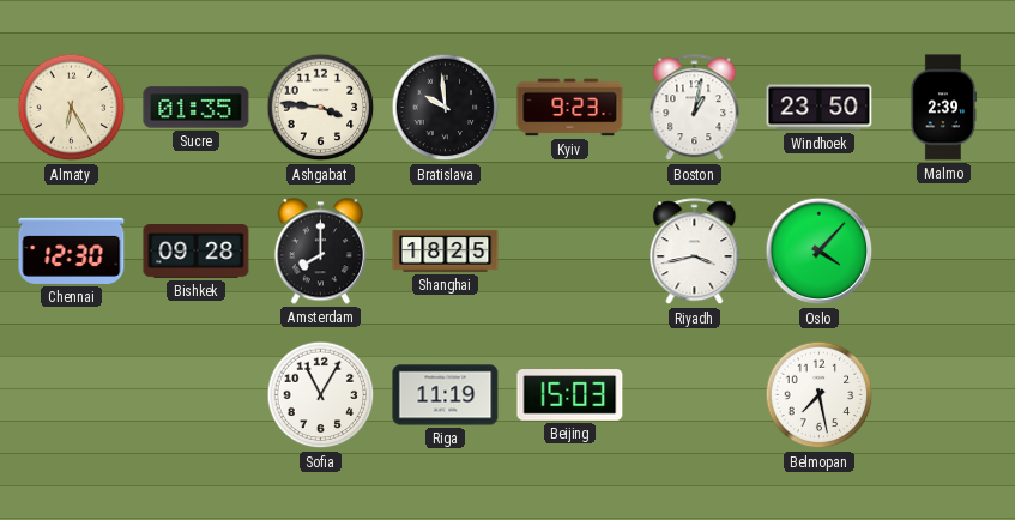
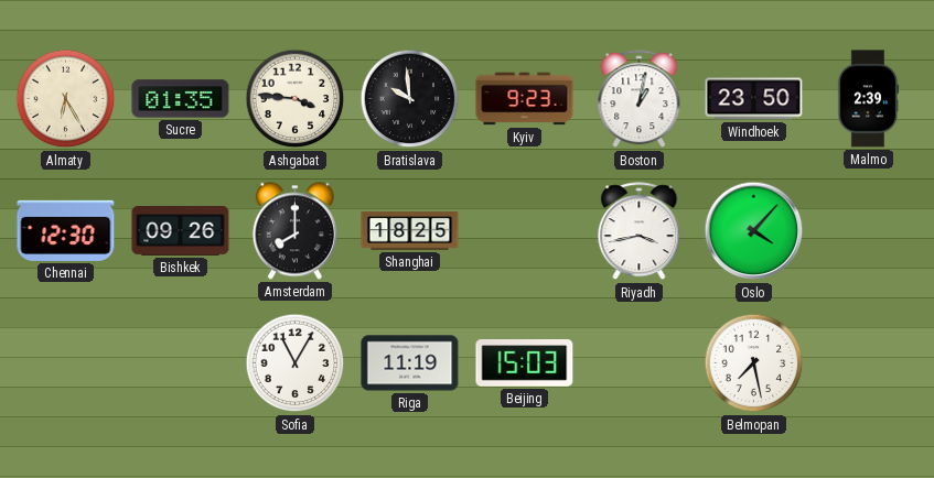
Bishkek: 09:28 -> 09:26
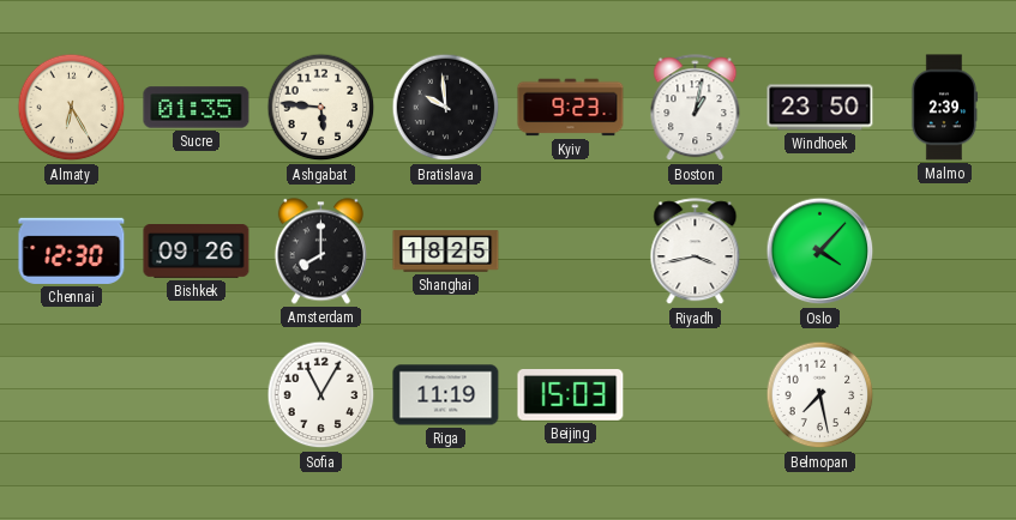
Ashgabat: 3:46 -> 5:46
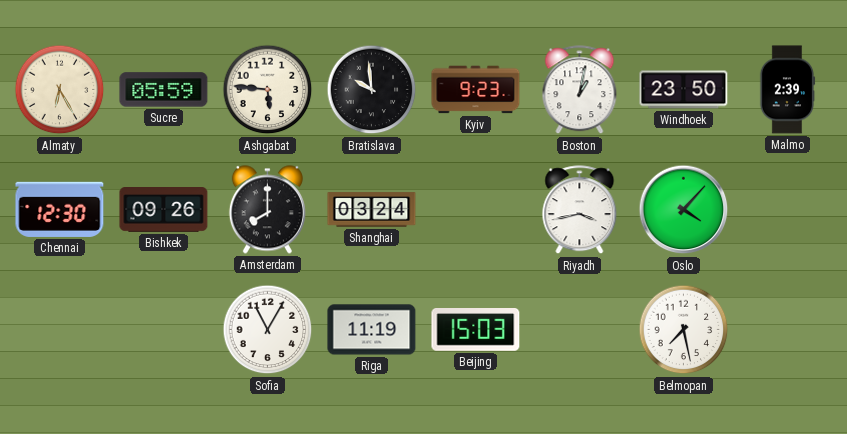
Sucre: 01:35 -> 05:59
Shanghai: 18:25 -> 03:24
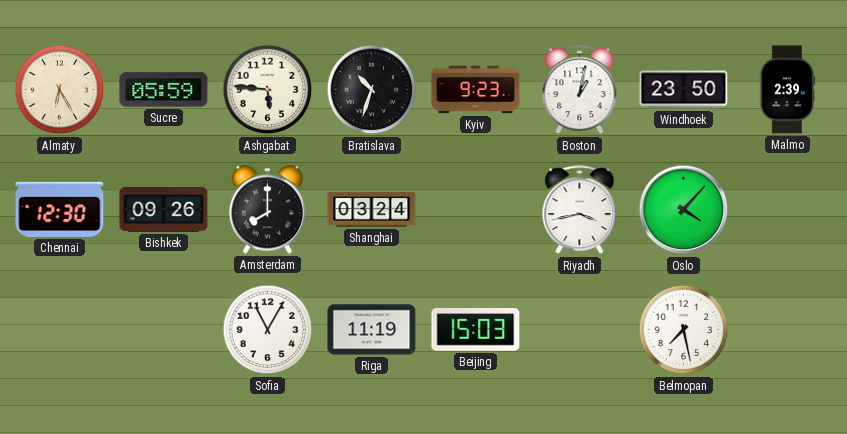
Bratislava: 9:59 -> 10:33
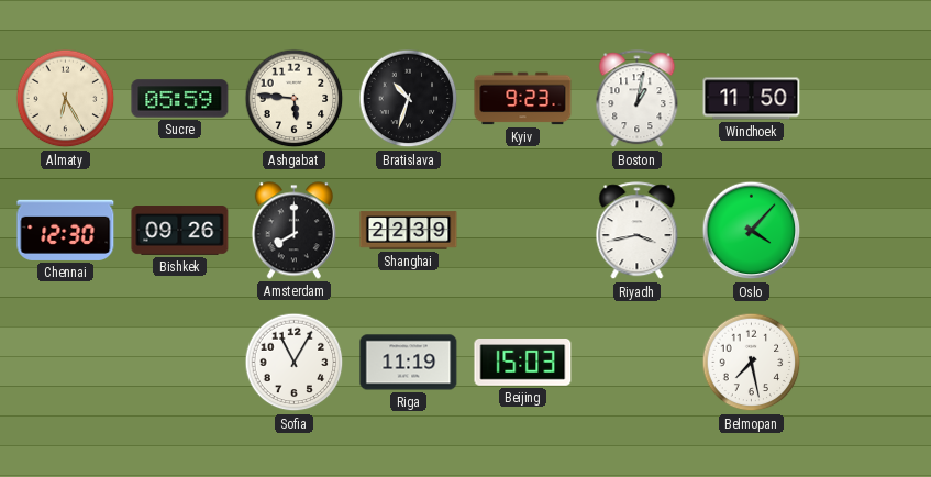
Windhoek: 23:50 -> 11:50
Malmo: 2:39 -> none
Shanghai: 03:24 -> 22:39
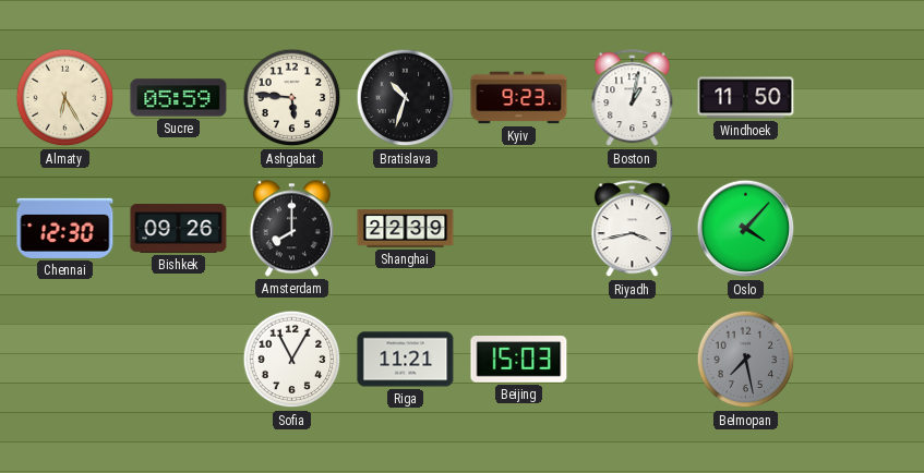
Riga: 11:19 -> 11:21
Belmopan dial: white -> grey
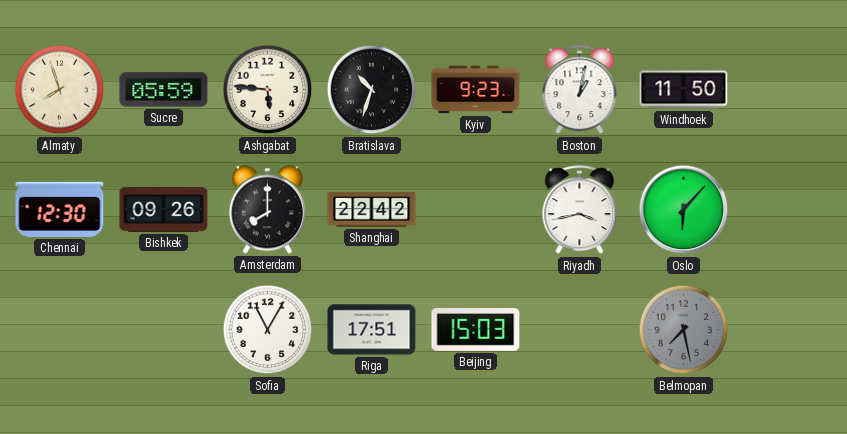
Almaty: 6:25 -> 7:57
Shanghai: 22:39 -> 22:42
Oslo: 4:07 -> 6:07
Riga: 11:21 -> 17:51
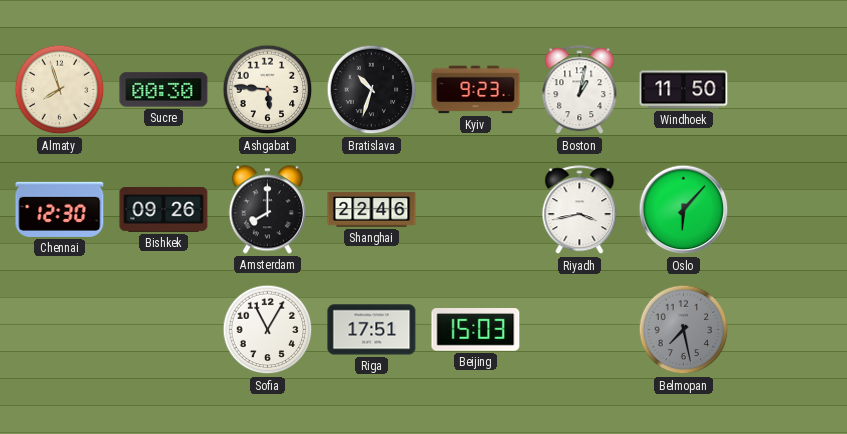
Sucre: 05:59 -> 00:30
Shanghai: 22:42 -> 22:46
